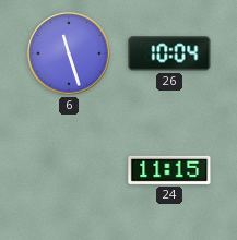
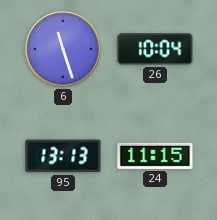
95: none -> 13:13
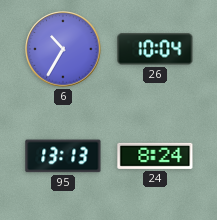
6: 11:27 -> 10:35
24: 11:15 -> 8:24
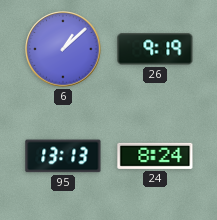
6: 10:35 -> 1:08
26: 10:04 -> 9:19
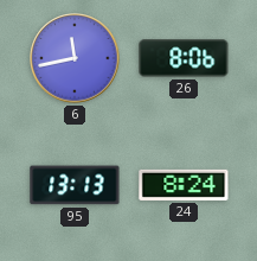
6: 1:08 -> 11:43
26: 9:19 -> 8:06
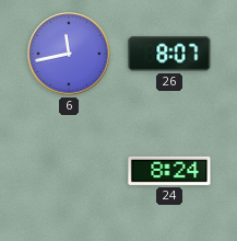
26: 8:06 -> 8:07
95: 13:13 -> none
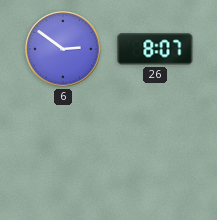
6: 11:43 -> 2:51
24: 8:24 -> none
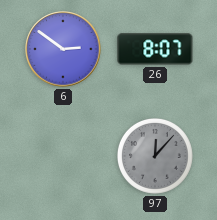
97: none -> 12:07
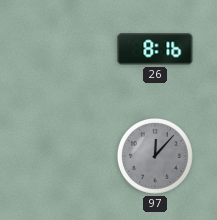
6: 2:51 -> none
26: 8:07 -> 8:16
